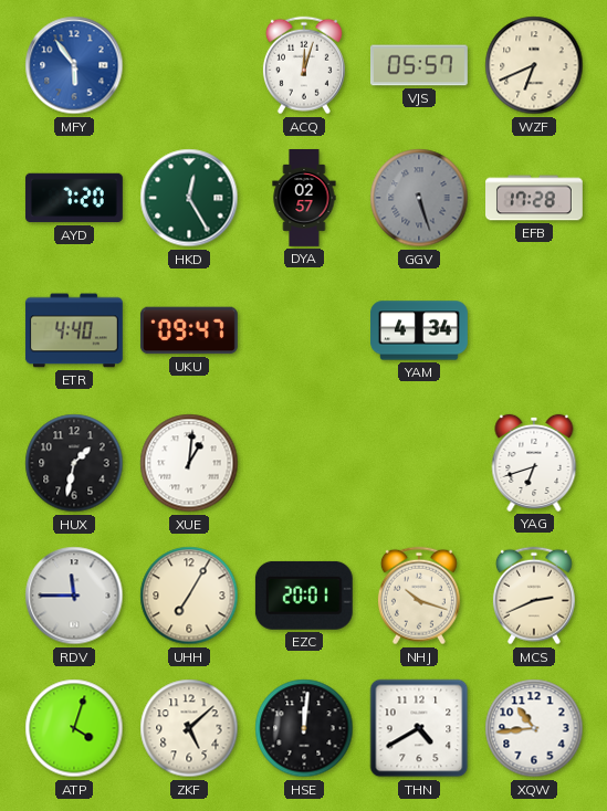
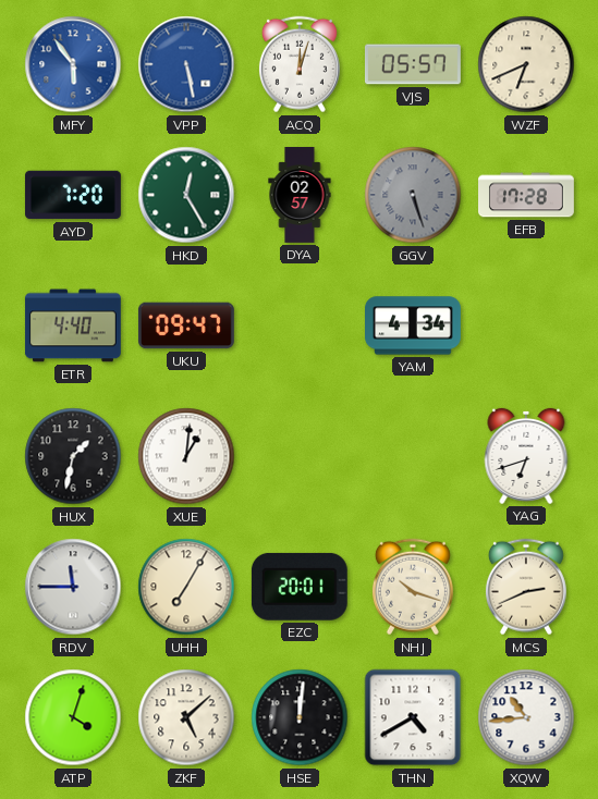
VPP: none -> 5:28
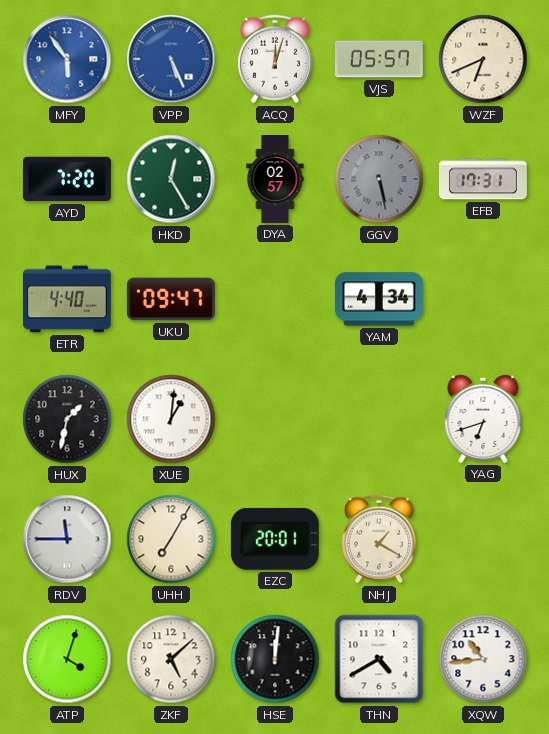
VPP: 5:28 -> 5:26
GGV: 5:27 -> 5:28
EFB: 17:28 -> 17:31
NHJ: 10:18 -> 1:20
MCS: 2:41 -> none
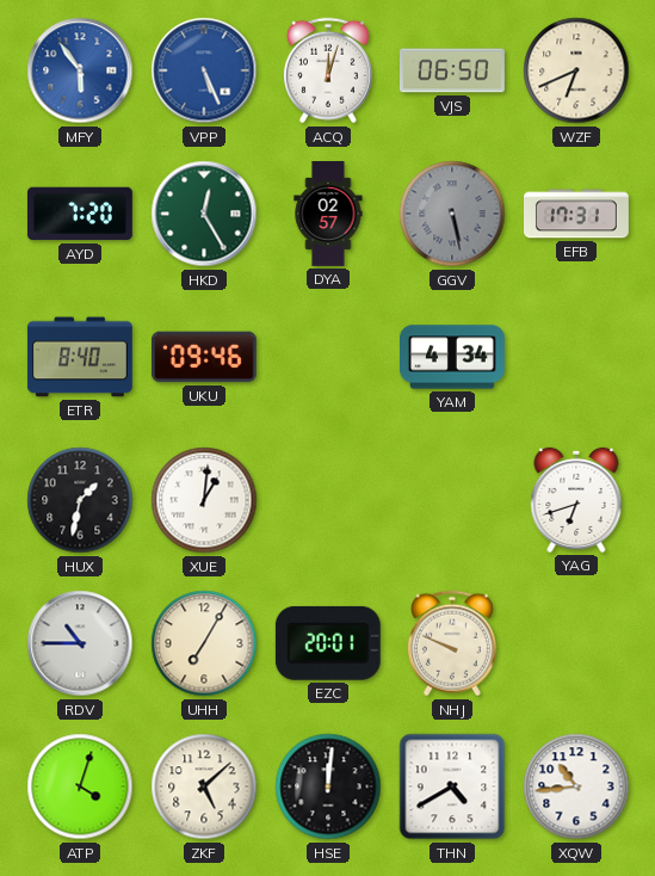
VJS: 05:57 -> 06:50
ETR: 4:40 -> 8:40
UKU: 09:47 -> 09:46
RDV: 11:45 -> 10:45
NHJ: 1:20 -> 9:49
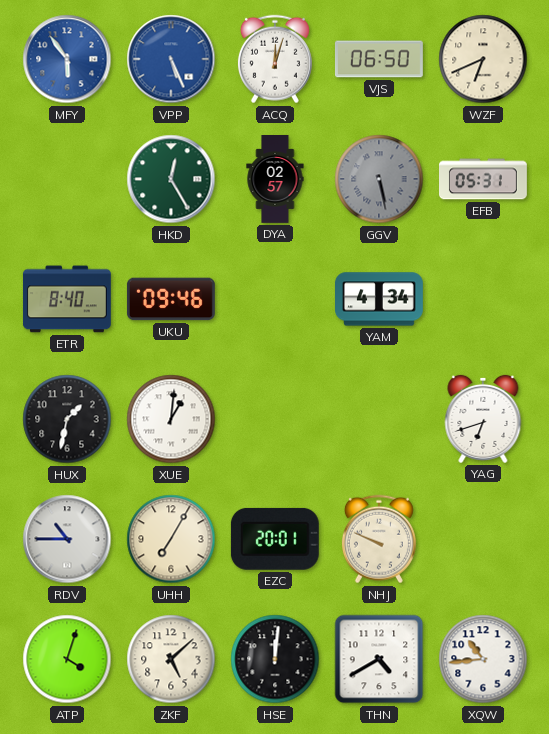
AYD: 7:20 -> none
EFB: 17:31 -> 05:31
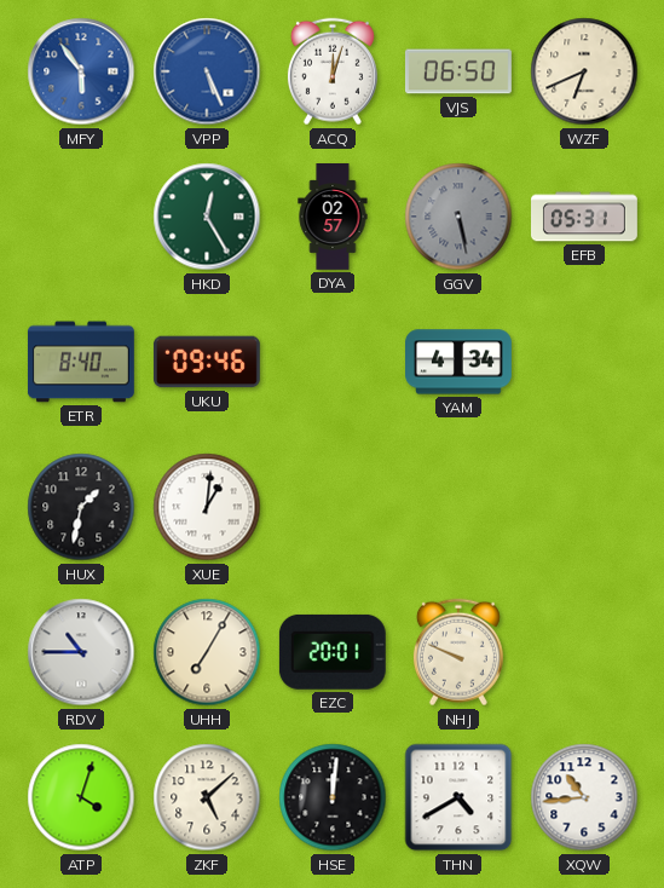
YAG: 6:42 -> none
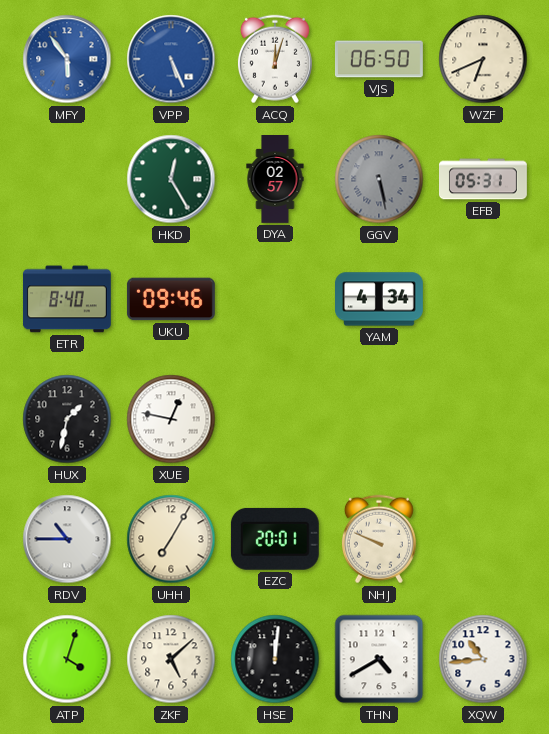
XUE: 1:01 -> 12:47
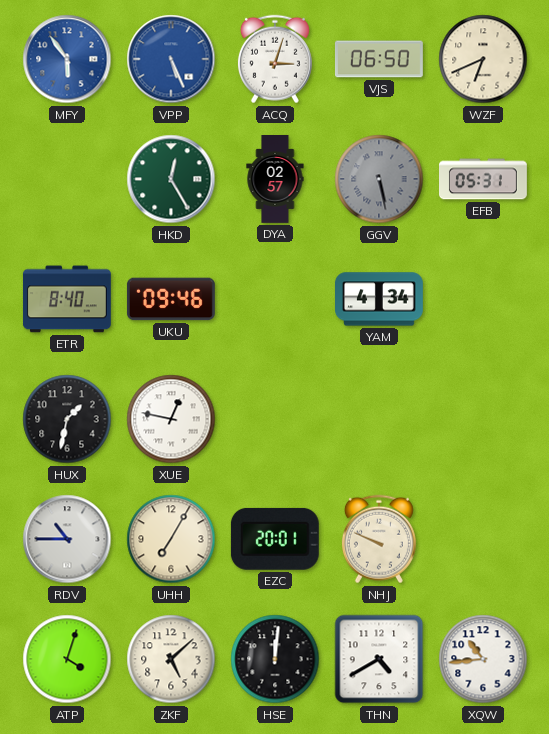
ACQ: 12:03 -> 3:03
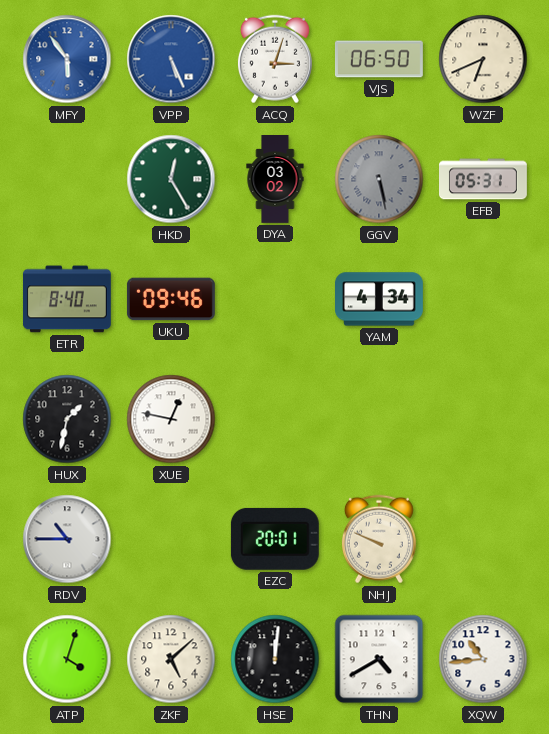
DYA: 02:57 -> 03:02
UHH: 7:05 -> none
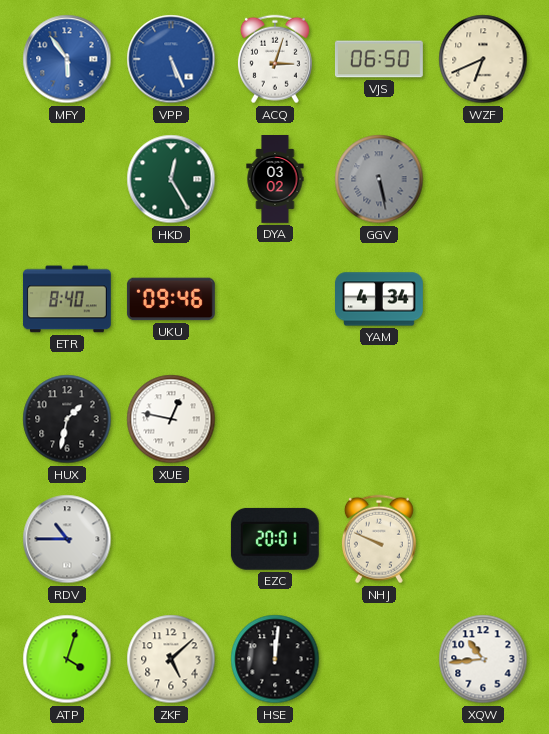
EFB: 05:31 -> none
THN: 4:40 -> none
